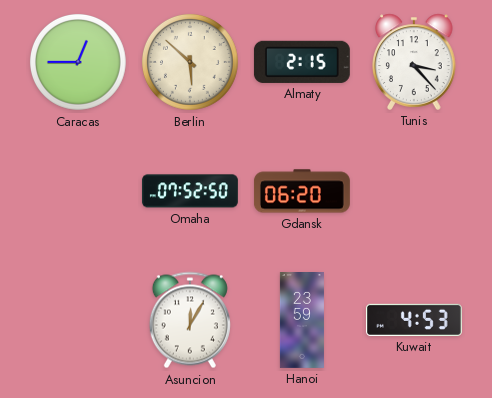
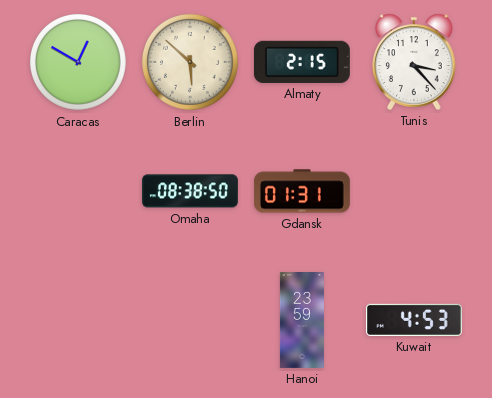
Caracas: 12:45 -> 12:50
Omaha: 07:52 -> 08:38
Gdansk: 06:20 -> 01:31
Asuncion: 12:05 -> none
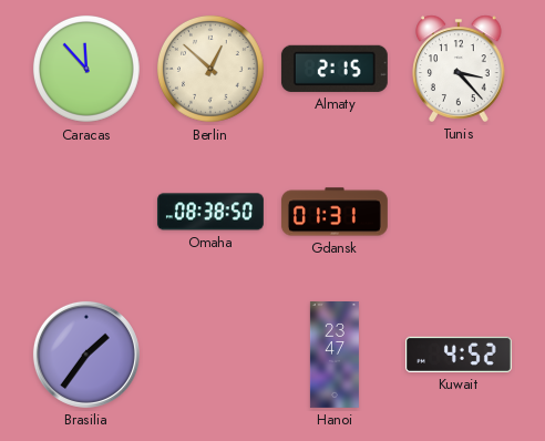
Caracas: 12:50 -> 11:53
Berlin: 5:52 -> 12:52
Brasilia: none -> 1:36
Hanoi: 23:59 -> 23:47
Kuwait: 4:53 -> 4:52
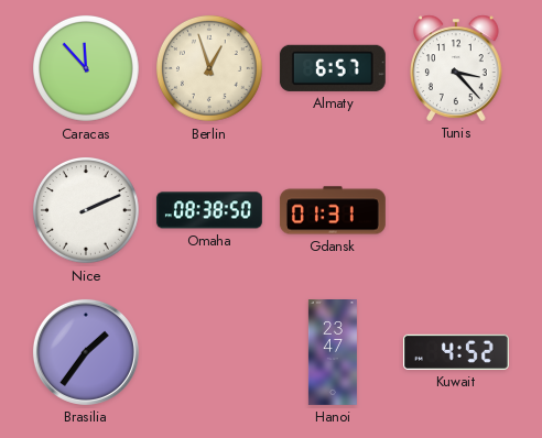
Berlin: 12:52 -> 12:57
Almaty: 2:15 -> 6:57
Nice: none -> 2:11
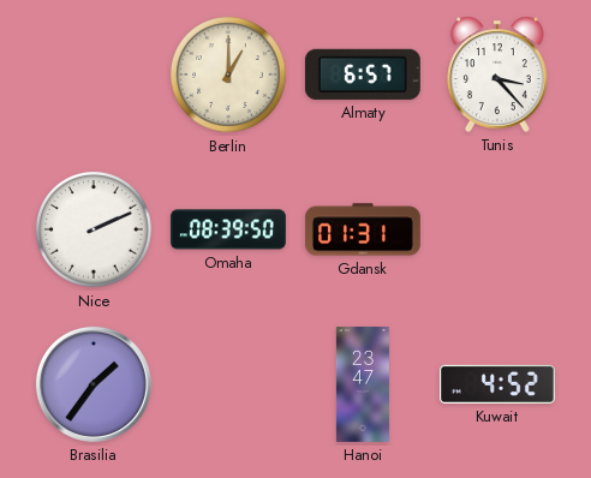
Caracas: 11:53 -> none
Berlin: 12:57 -> 1:00
Omaha: 08:38 -> 08:39
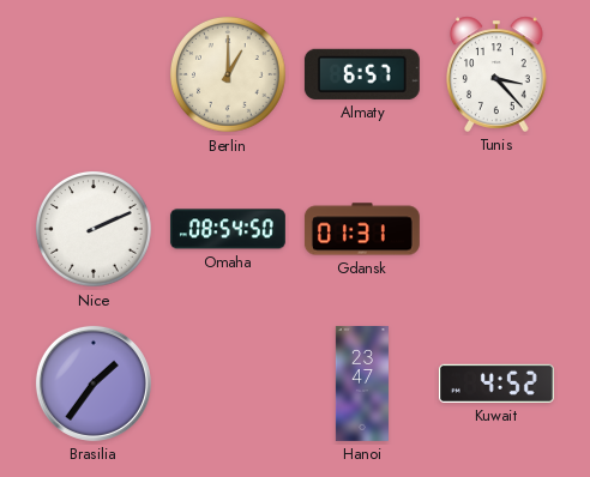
Omaha: 08:39 -> 08:54
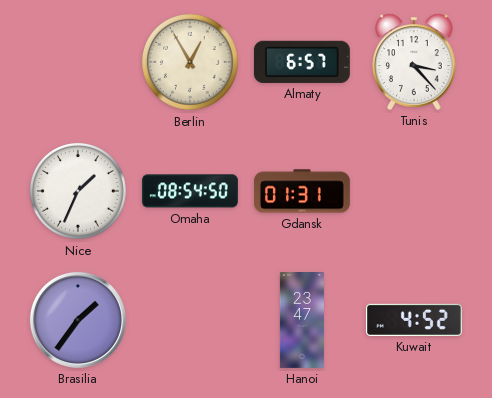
Berlin: 1:00 -> 12:55
Nice: 2:11 -> 1:34
